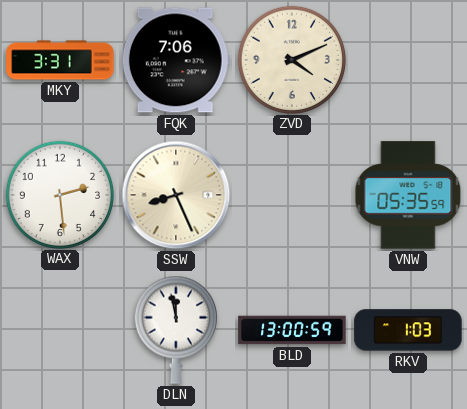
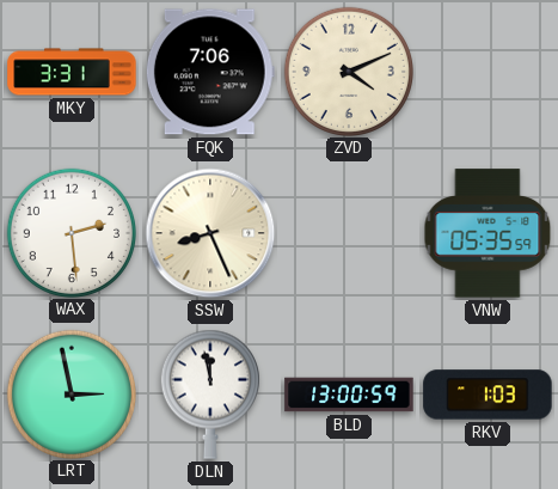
LRT: none -> 2:58
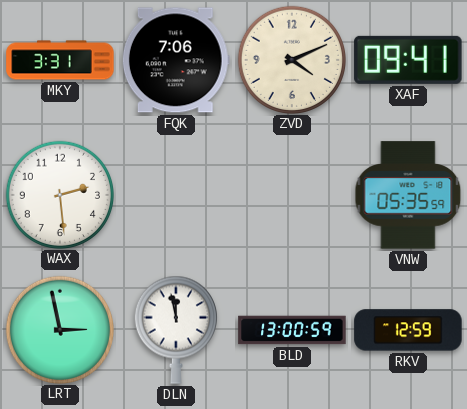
XAF: none -> 09:41
SSW: 8:26 -> none
RKV: 1:03 -> 12:59
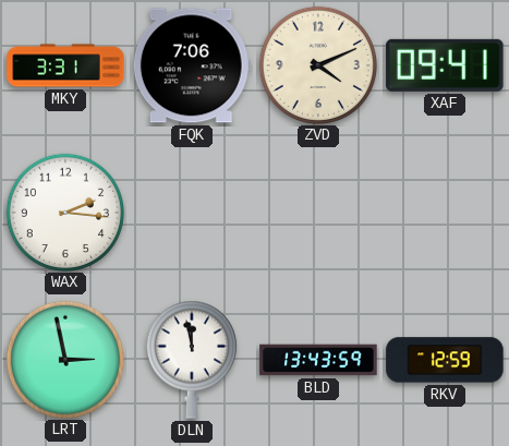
WAX: 2:29 -> 2:16
VNW: 05:35 -> none
BLD: 13:00 -> 13:43
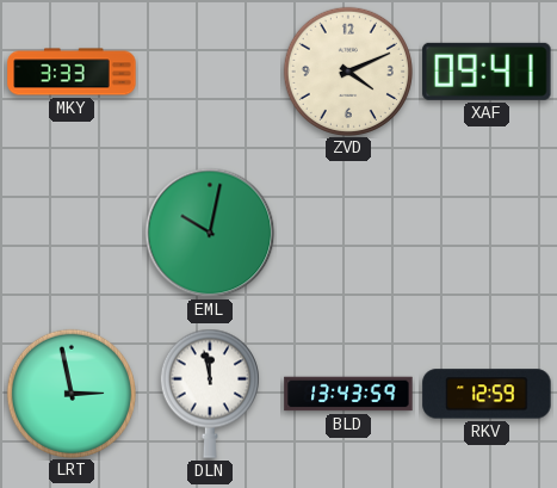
MKY: 3:31 -> 3:33
FQK: 7:06 -> none
WAX: 2:16 -> none
EML: none -> 10:02
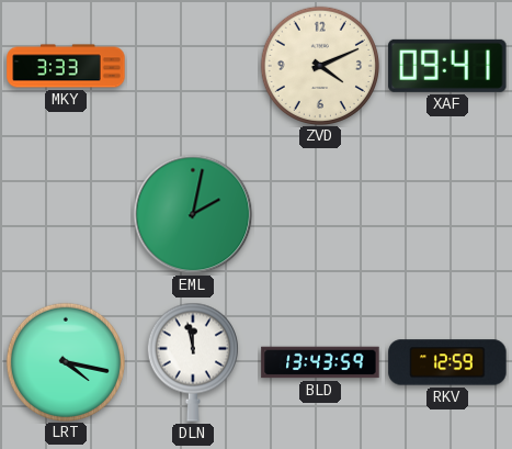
EML: 10:02 -> 2:02
LRT: 2:58 -> 4:17
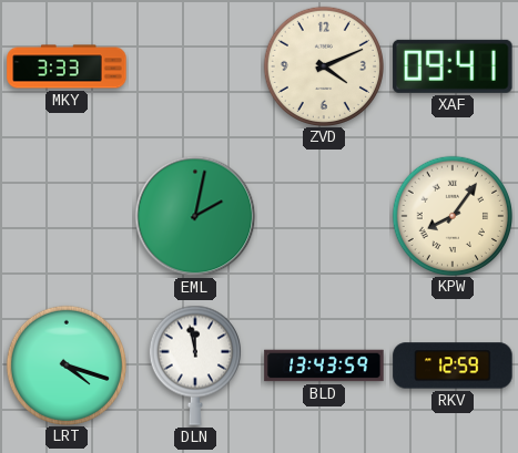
KPW: none -> 8:06
LRT: 4:17 -> 4:18
